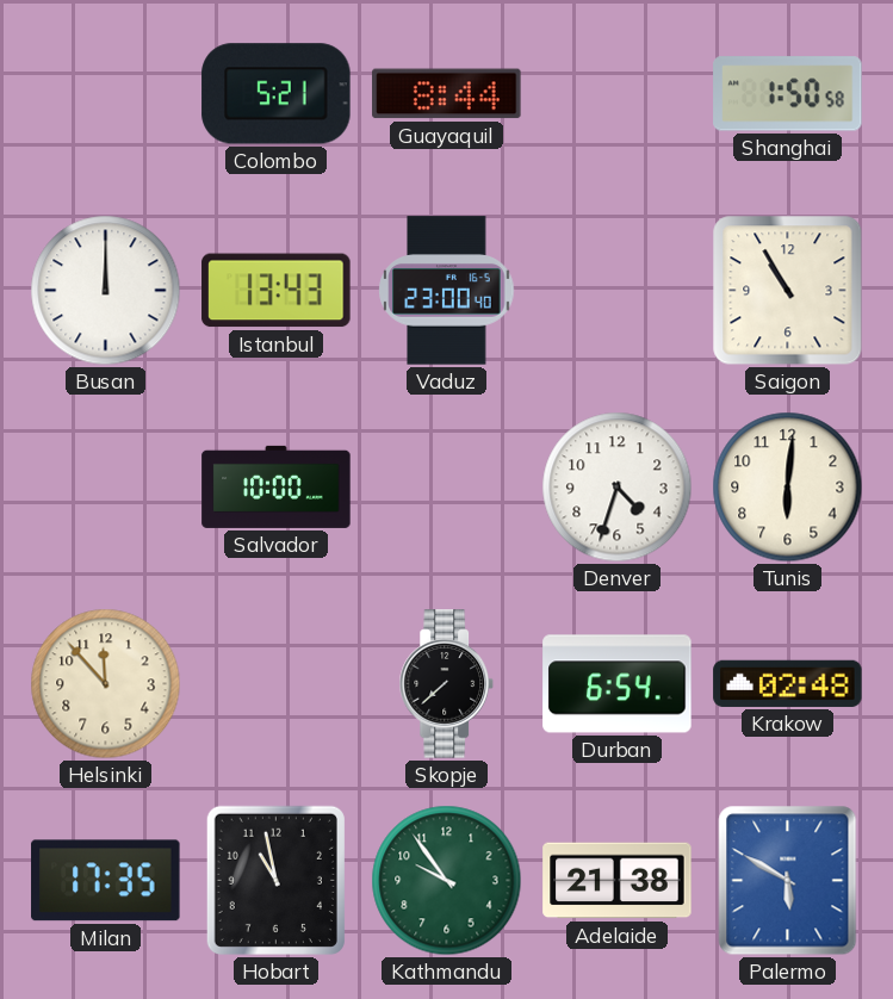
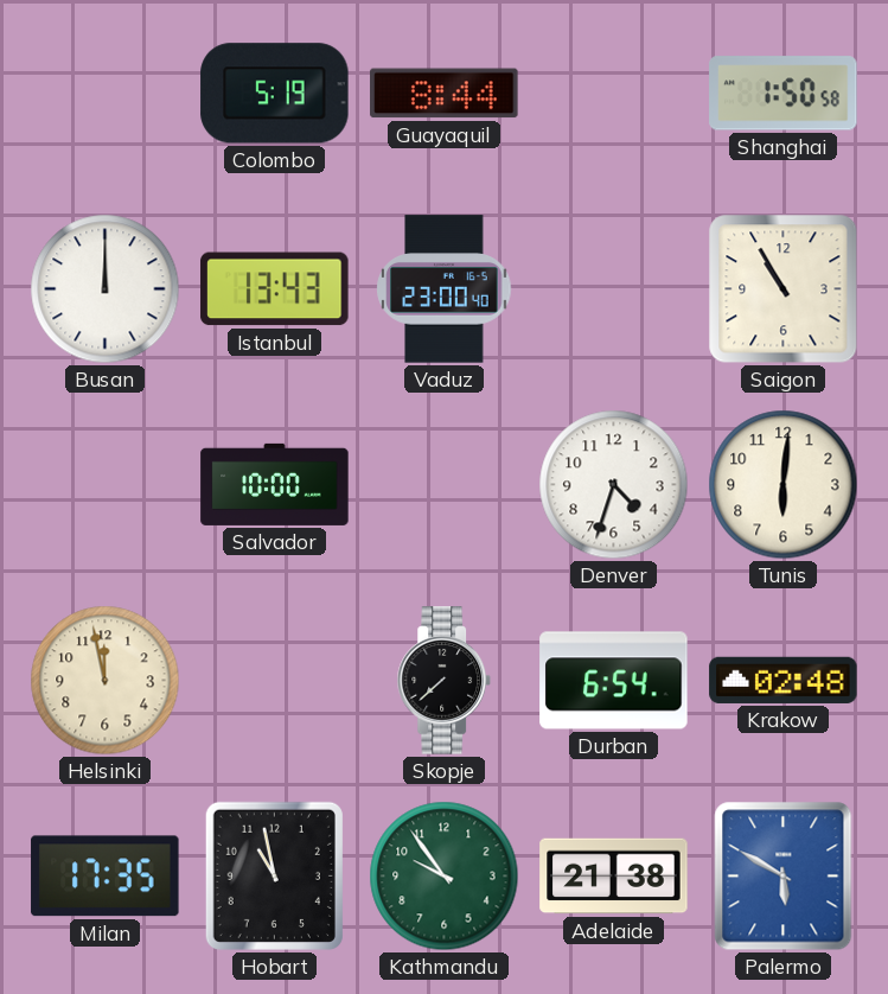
Colombo: 5:21 -> 5:19
Helsinki: 11:53 -> 11:58
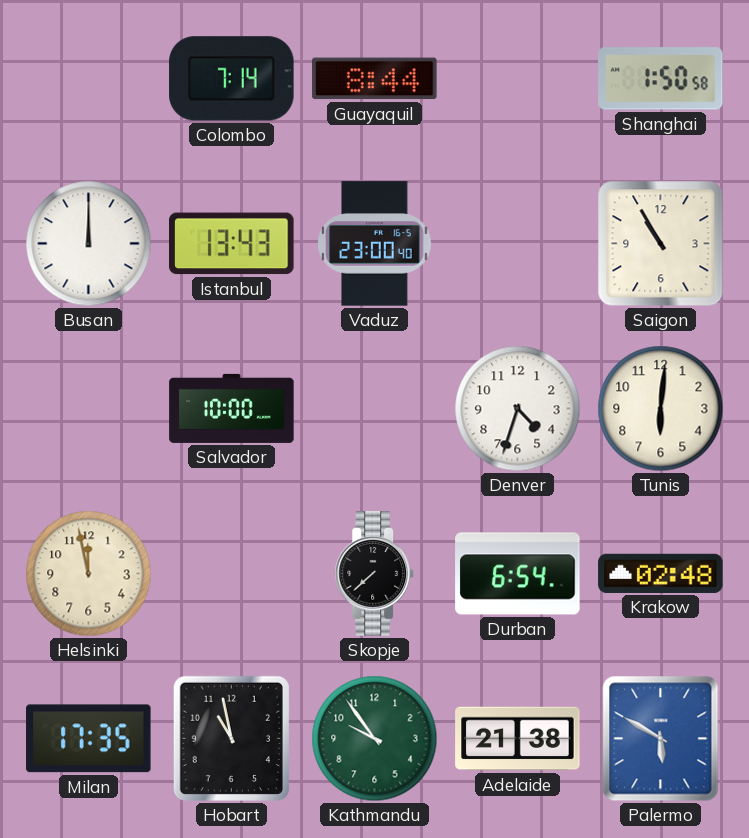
Colombo: 5:19 -> 7:14
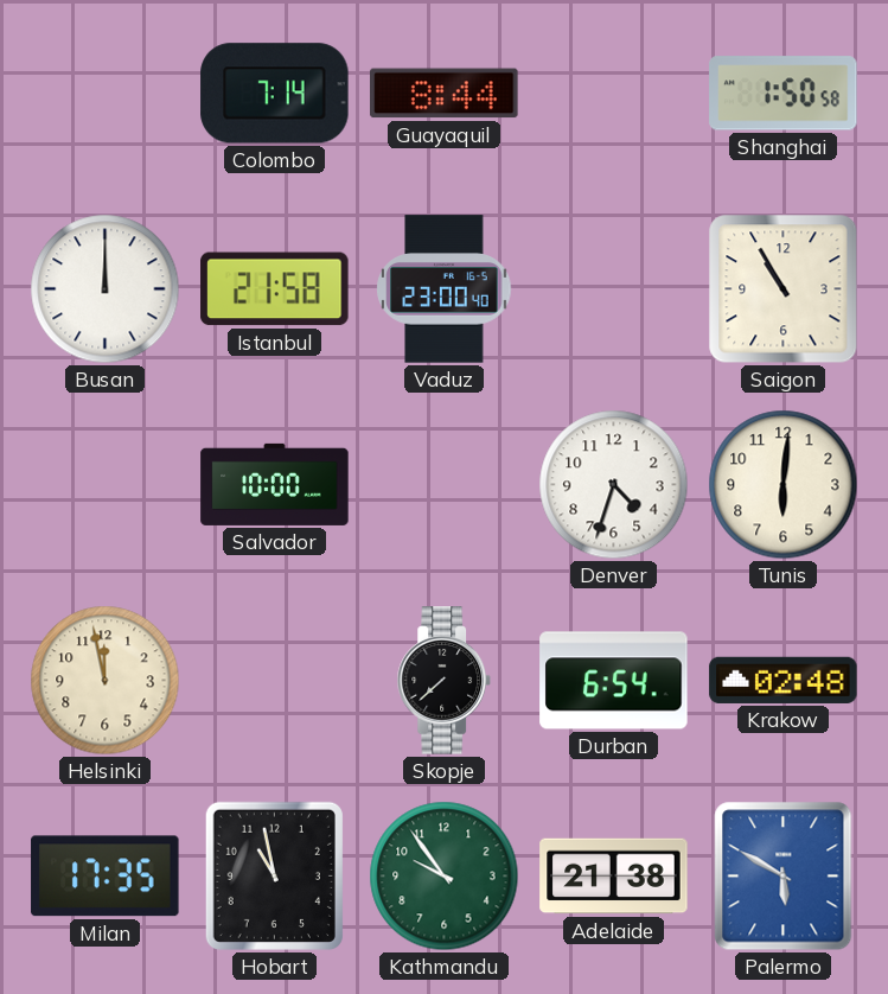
Istanbul: 13:43 -> 21:58
